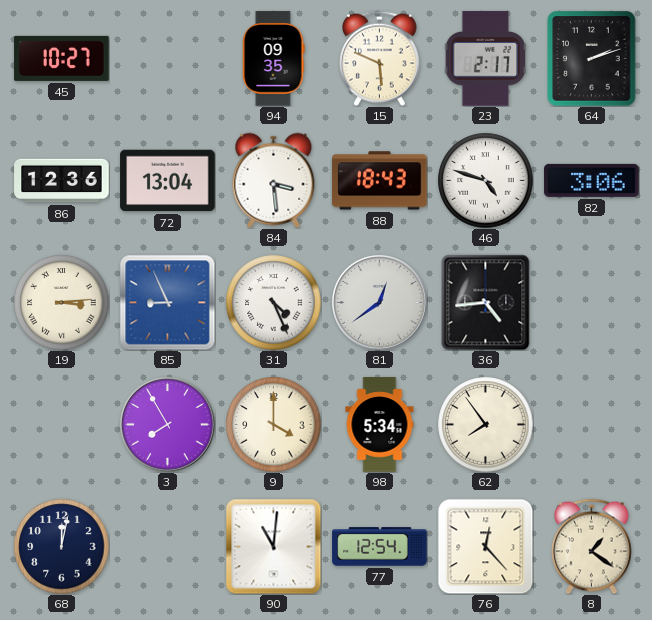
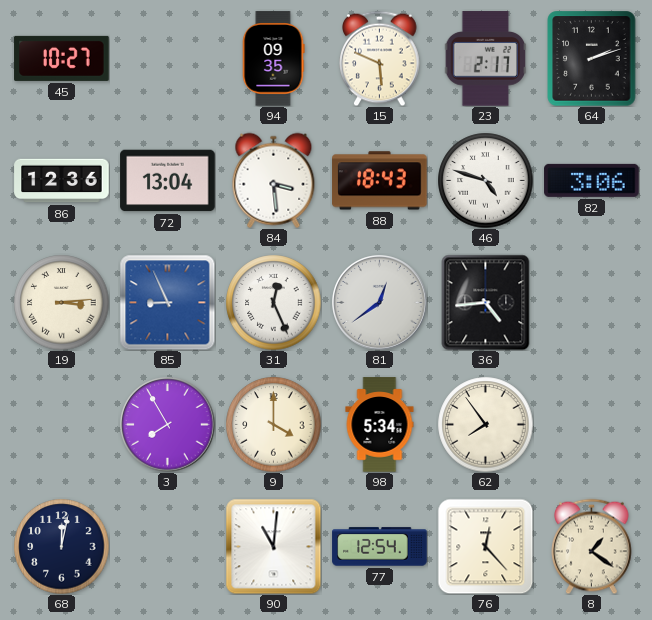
31: 4:26 -> 12:26
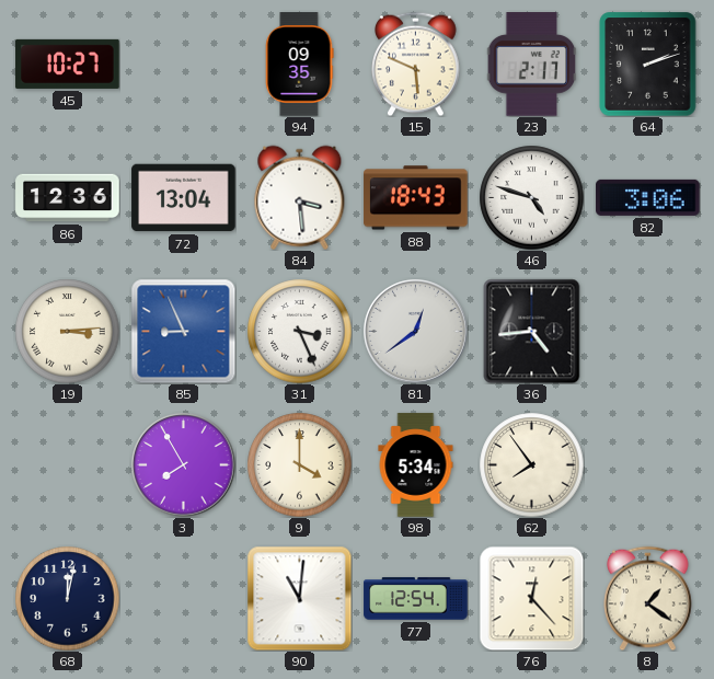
31: 12:26 -> 3:26
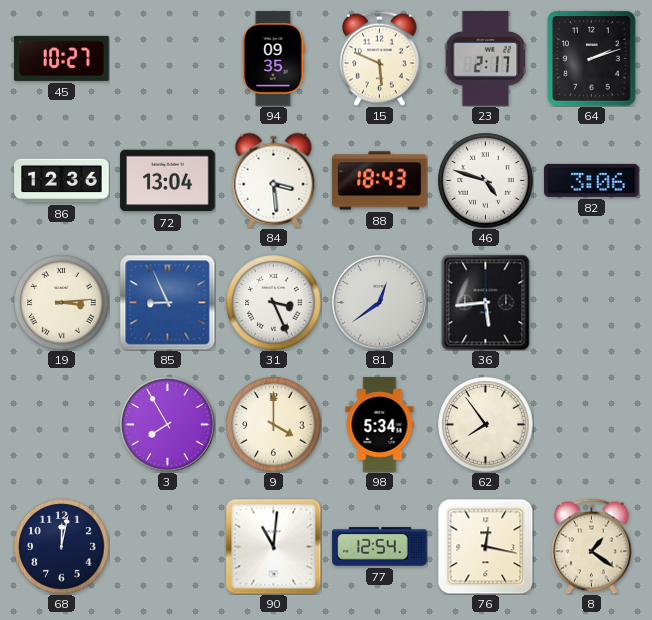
36: 4:44 -> 5:44
76: 12:23 -> 12:17
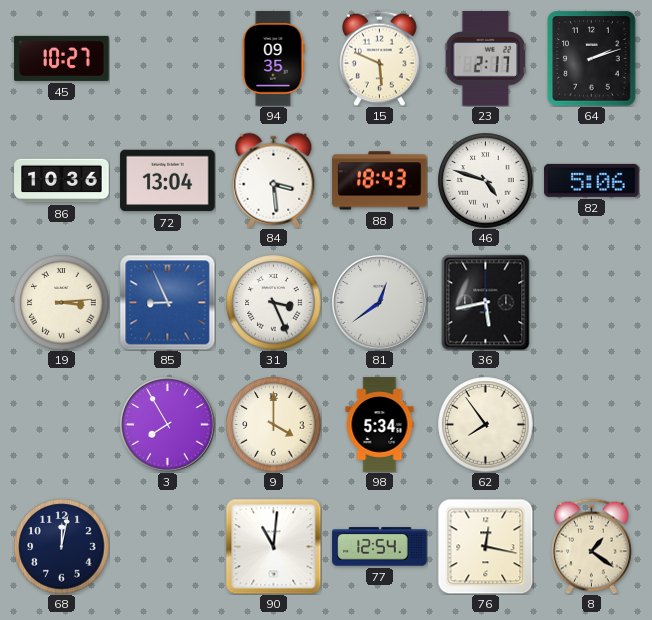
86: 12:36 -> 10:36
82: 3:06 -> 5:06
36: 5:44 -> 5:43
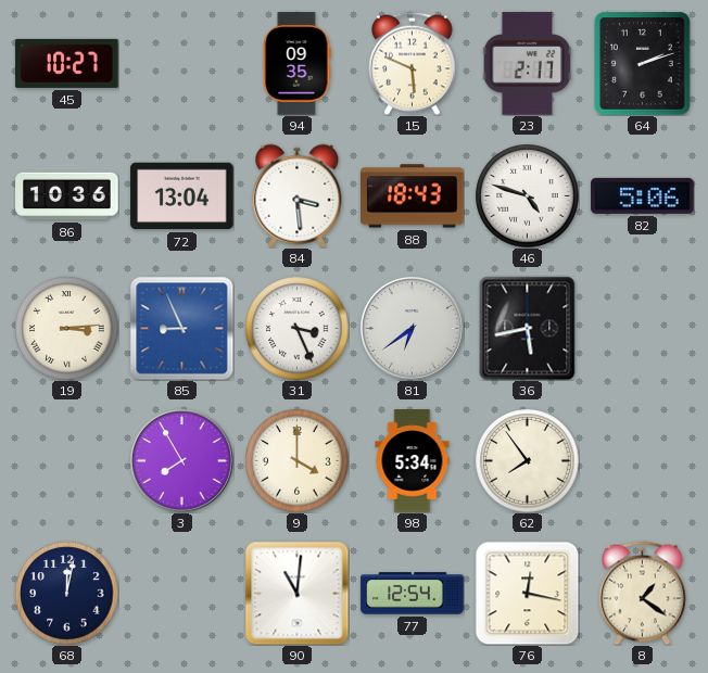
81: 12:39 -> 6:39
